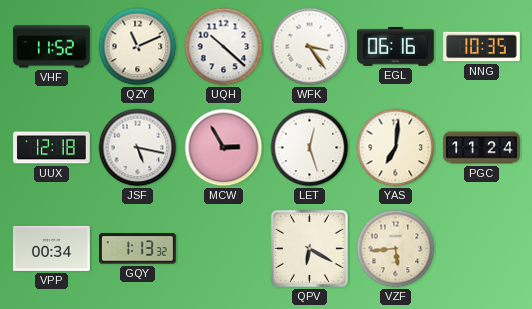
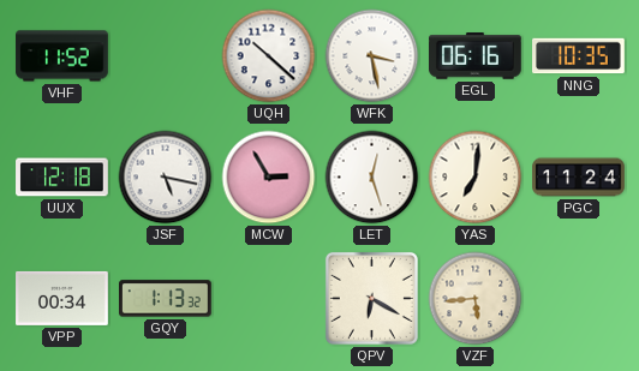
QZY: 11:11 -> none
WFK: 3:24 -> 3:28
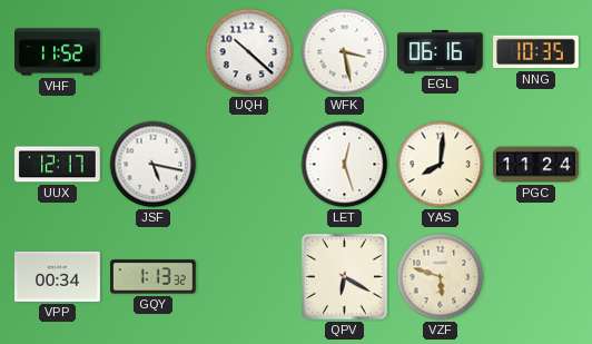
UUX: 12:18 -> 12:17
MCW: 2:55 -> none
YAS: 7:01 -> 8:01
VZF: 5:44 -> 5:48
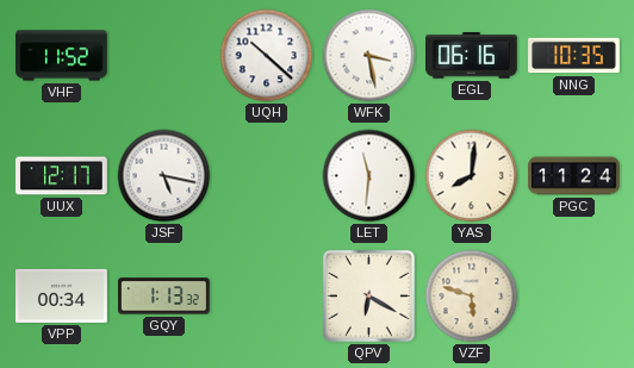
LET: 12:27 -> 11:31
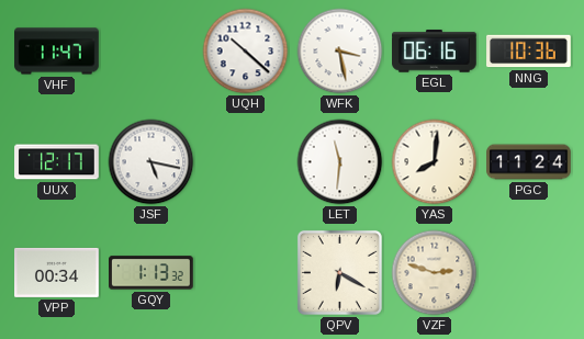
VHF: 11:52 -> 11:47
NNG: 10:35 -> 10:36
VZF: 5:48 -> 2:48
